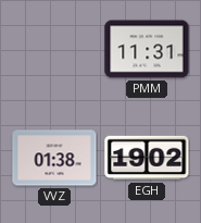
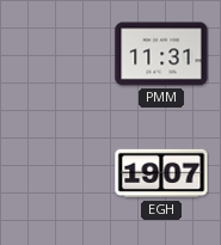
VVZ: 01:38 -> none
EGH: 19:02 -> 19:07
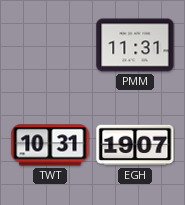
TWT: none -> 10:31
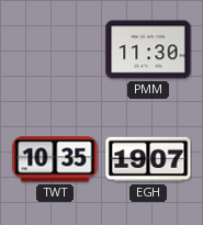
PMM: 11:31 -> 11:30
TWT: 10:31 -> 10:35
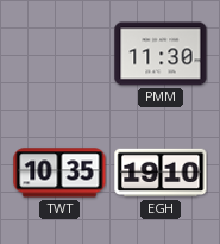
EGH: 19:07 -> 19:10
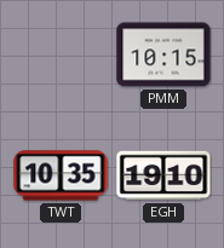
PMM: 11:30 -> 10:15
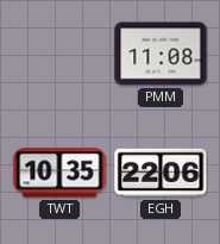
PMM: 10:15 -> 11:08
EGH: 19:10 -> 22:06
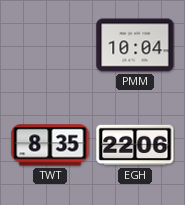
PMM: 11:08 -> 10:04
TWT: 10:35 -> 8:35
